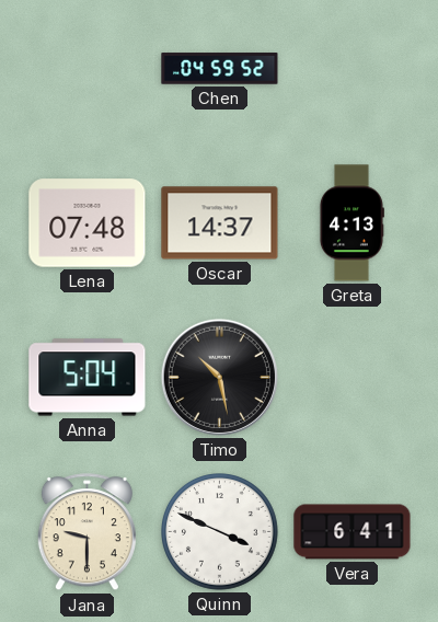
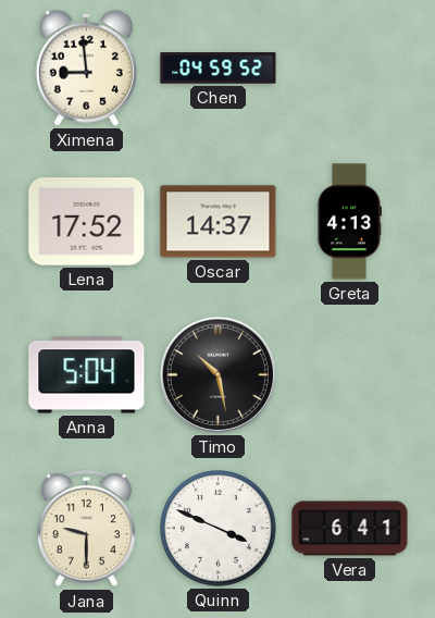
Ximena: none -> 8:59
Lena: 07:48 -> 17:52
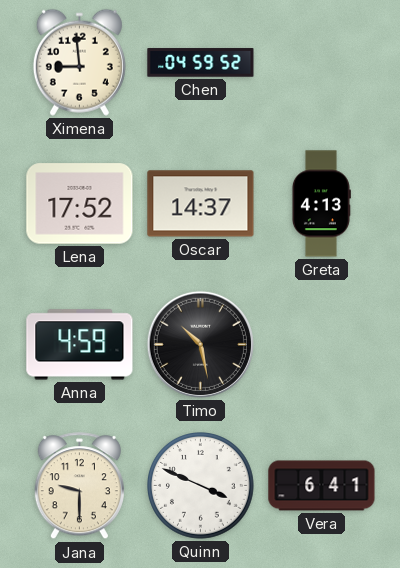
Anna: 5:04 -> 4:59
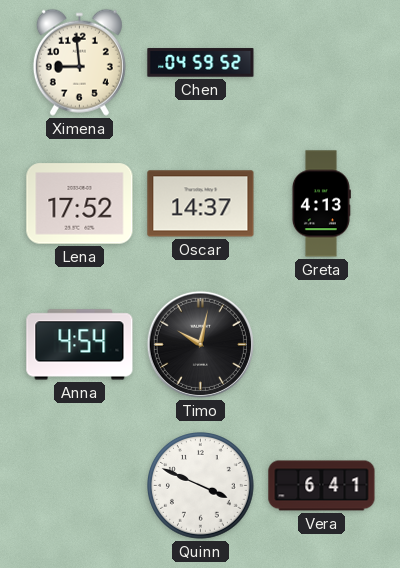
Anna: 4:59 -> 4:54
Timo: 10:28 -> 10:02
Jana: 9:30 -> none
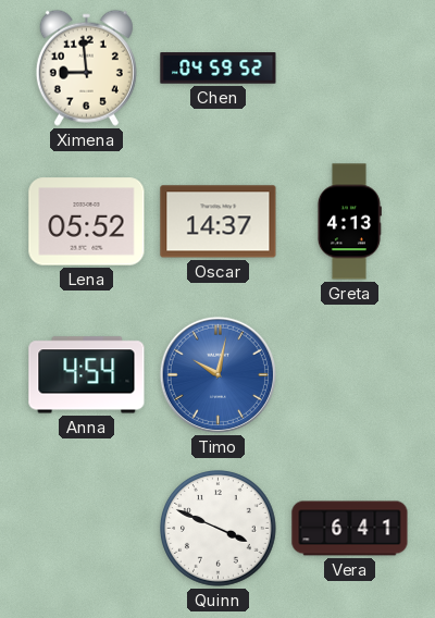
Lena: 17:52 -> 05:52
Timo dial: black -> blue
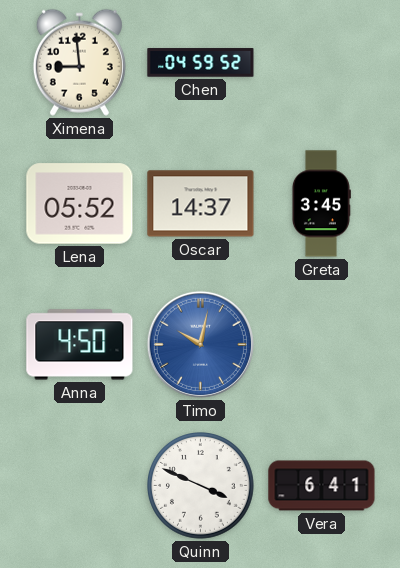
Greta: 4:13 -> 3:45
Anna: 4:54 -> 4:50
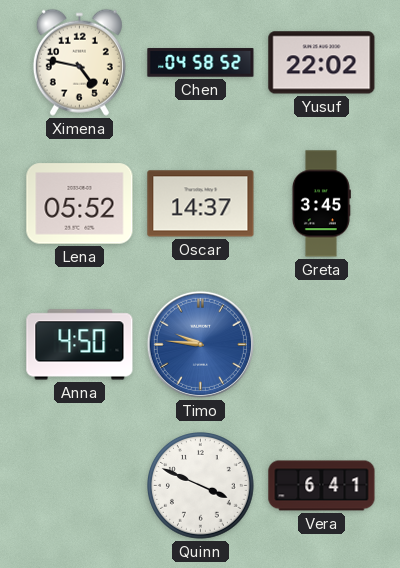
Ximena: 8:59 -> 4:47
Chen: 04:59 -> 04:58
Yusuf: none -> 22:02
Timo: 10:02 -> 9:46
